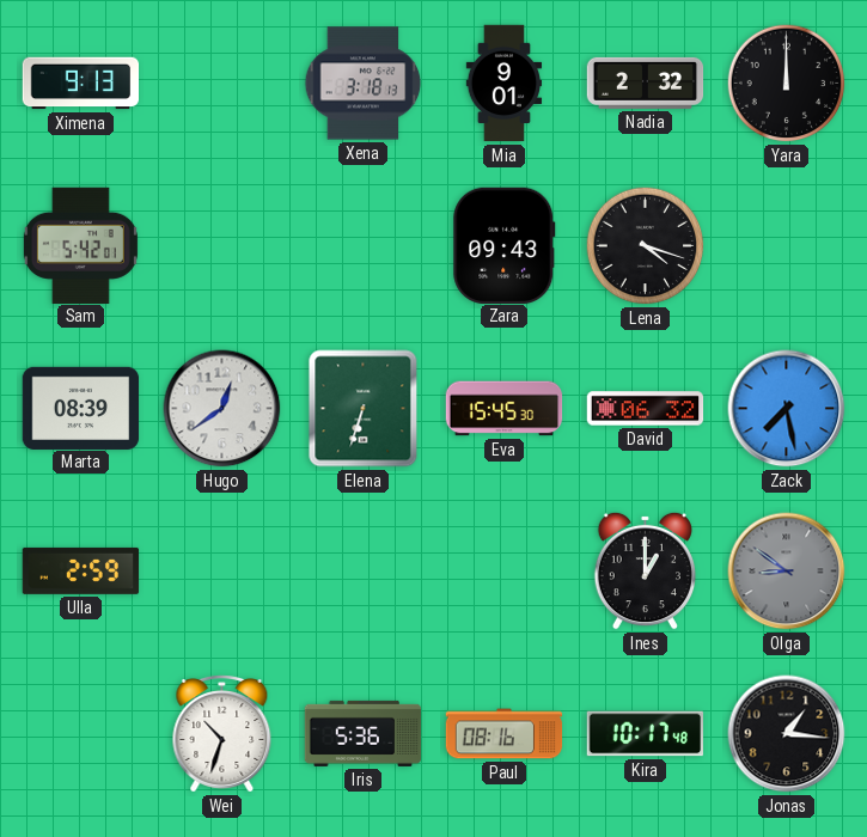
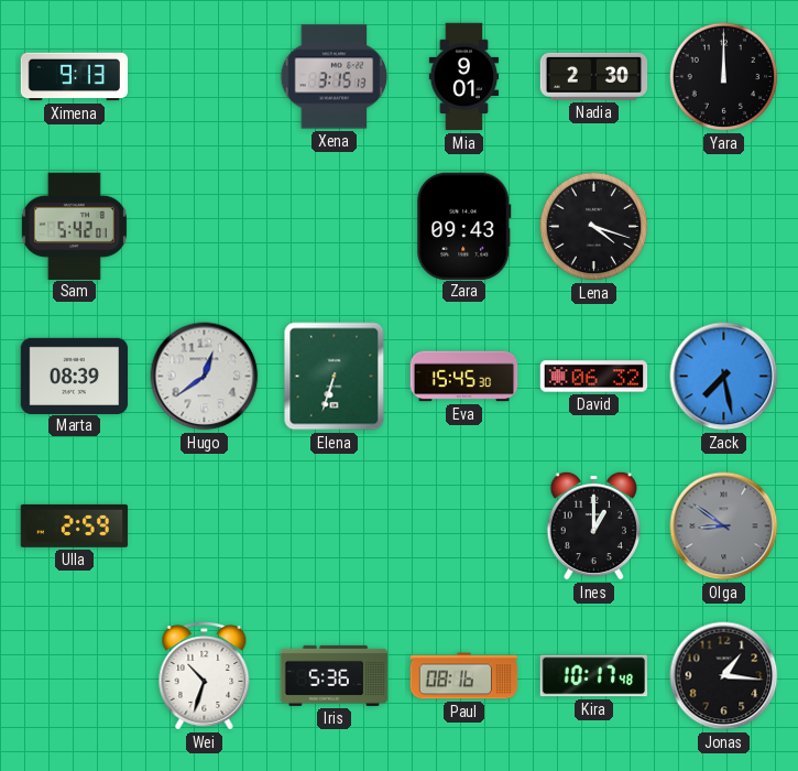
Xena: 3:18 -> 3:15
Nadia: 2:32 -> 2:30
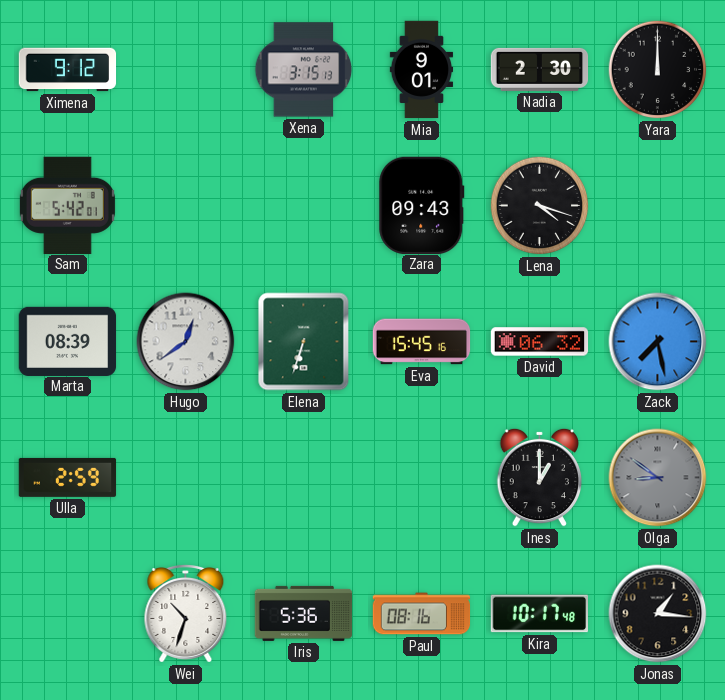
Ximena: 9:13 -> 9:12
Eva: 15:45:30 -> 15:45:16
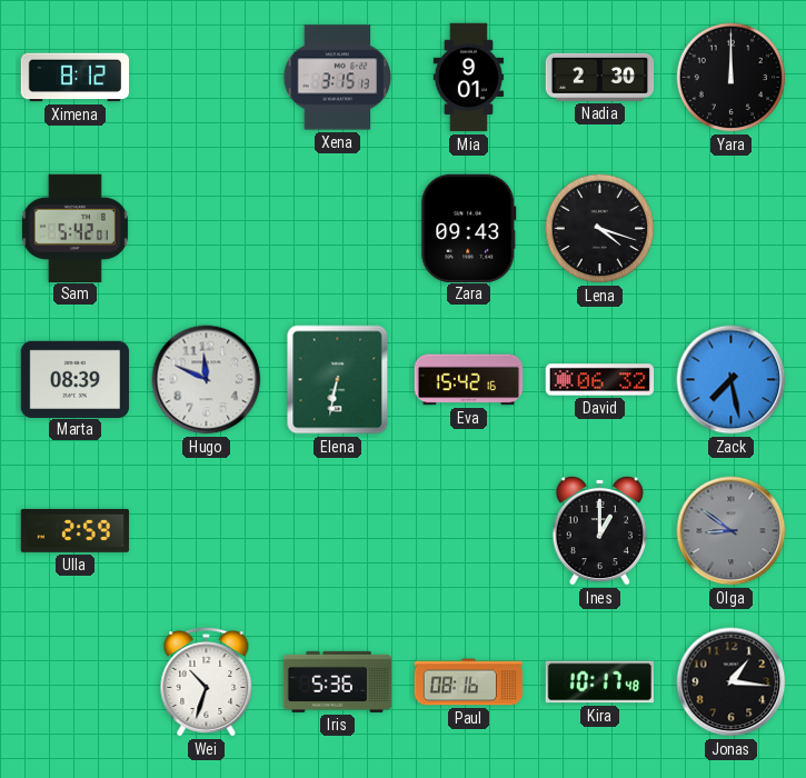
Ximena: 9:12 -> 8:12
Hugo: 12:39 -> 11:49
Elena: 6:33 -> 6:32
Eva: 15:45 -> 15:42
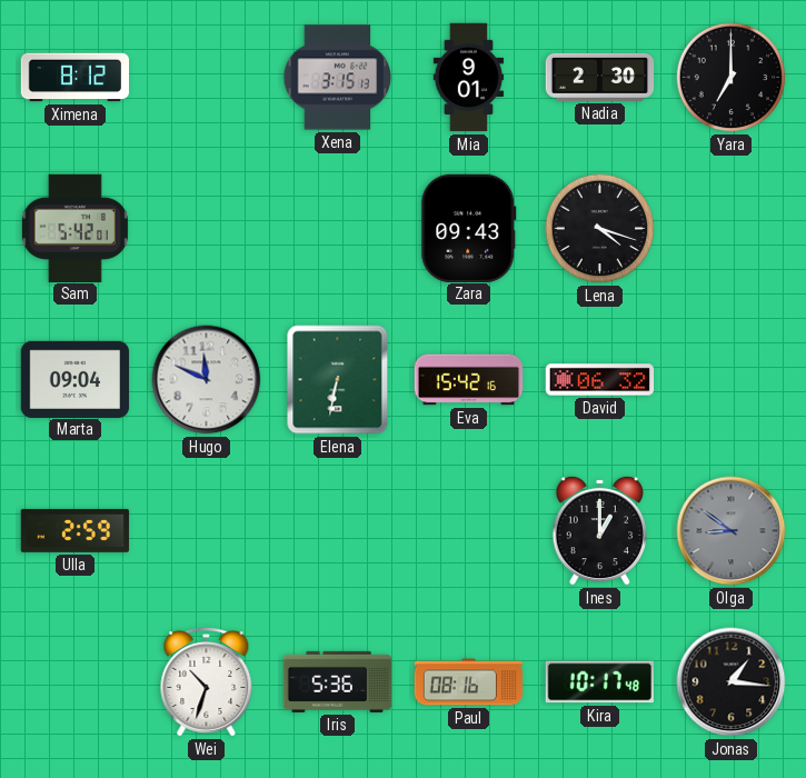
Yara: 12:00 -> 7:00
Marta: 08:39 -> 09:04
Zack: 7:28 -> none
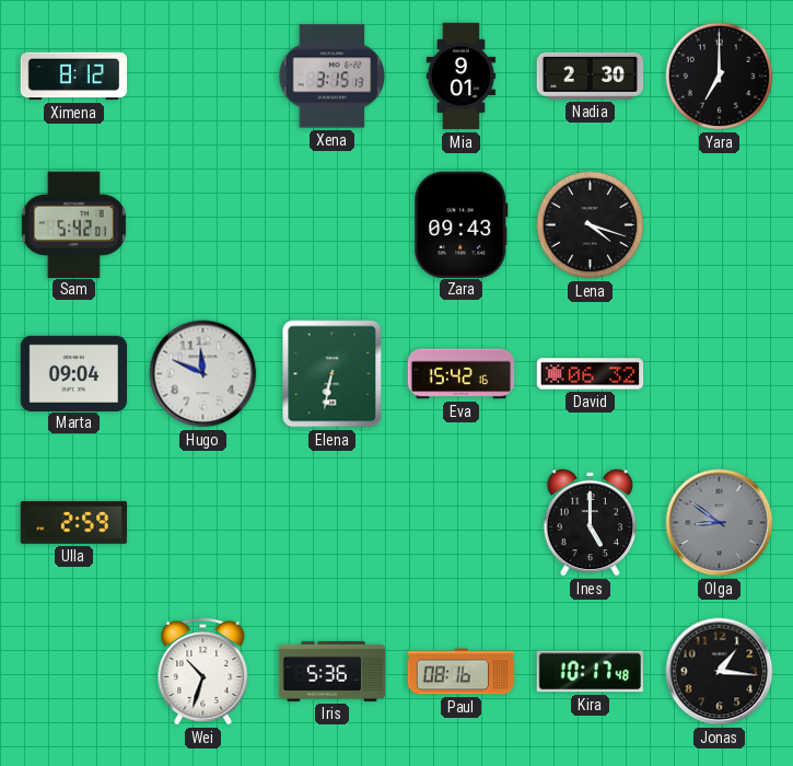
Ines: 1:00 -> 5:00
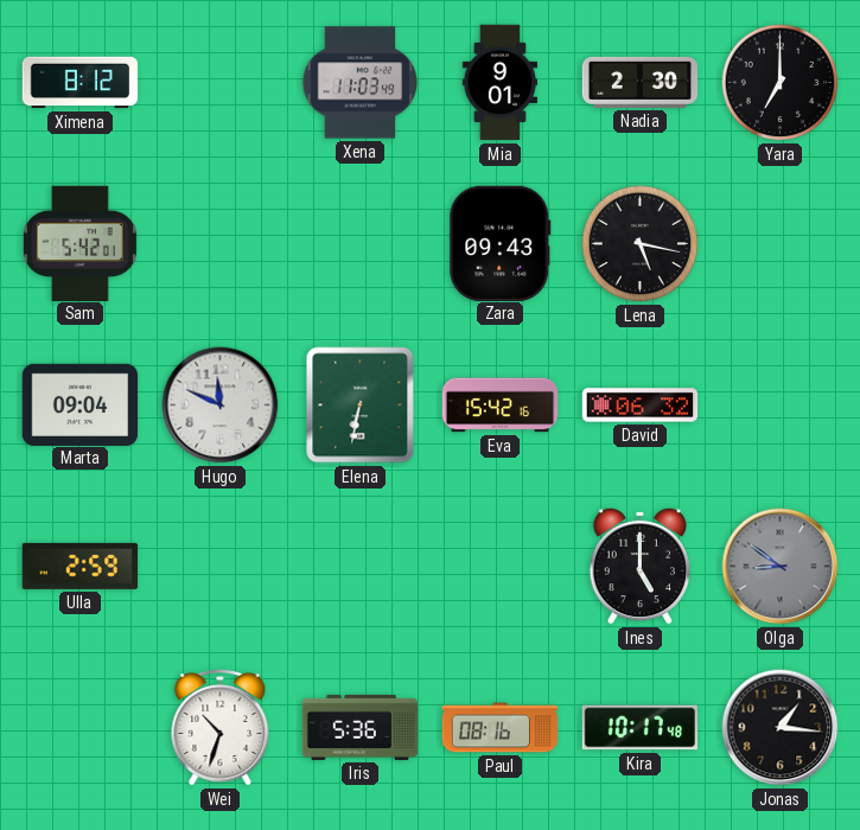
Xena: 3:15 -> 11:03
Lena: 4:18 -> 5:17
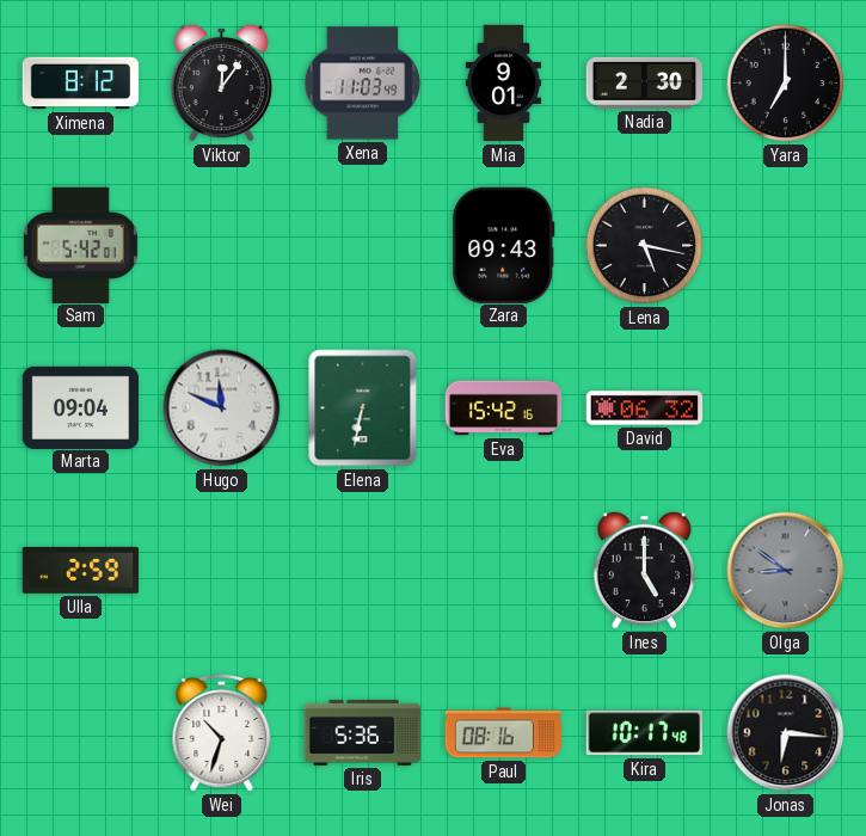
Viktor: none -> 12:06
Jonas: 1:16 -> 6:16
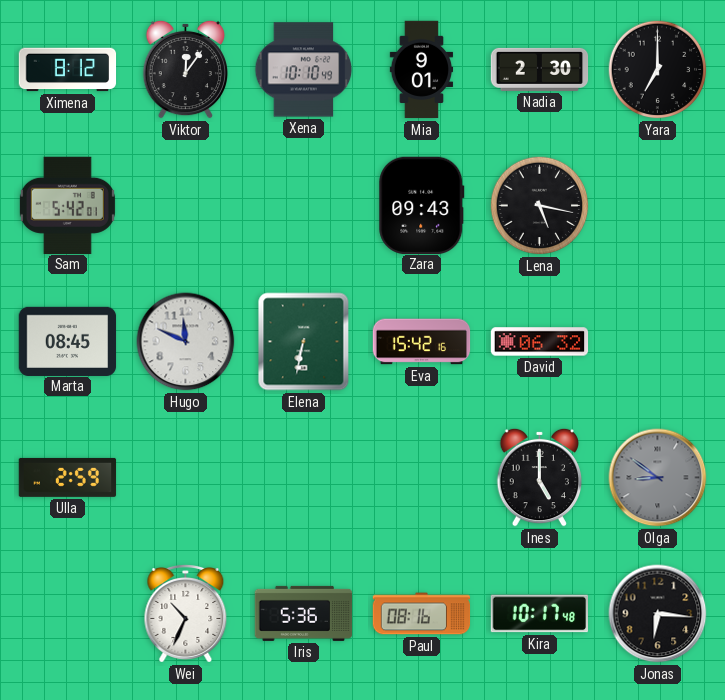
Xena: 11:03 -> 10:10
Marta: 09:04 -> 08:45
Wei: 10:33 -> 10:34
